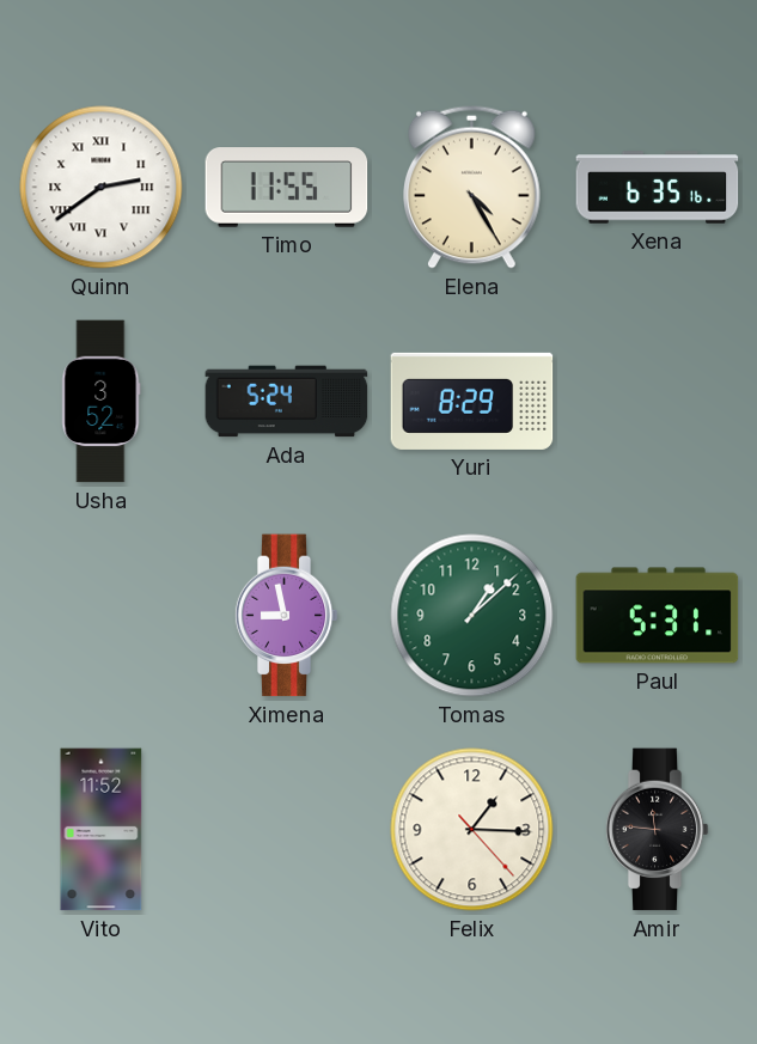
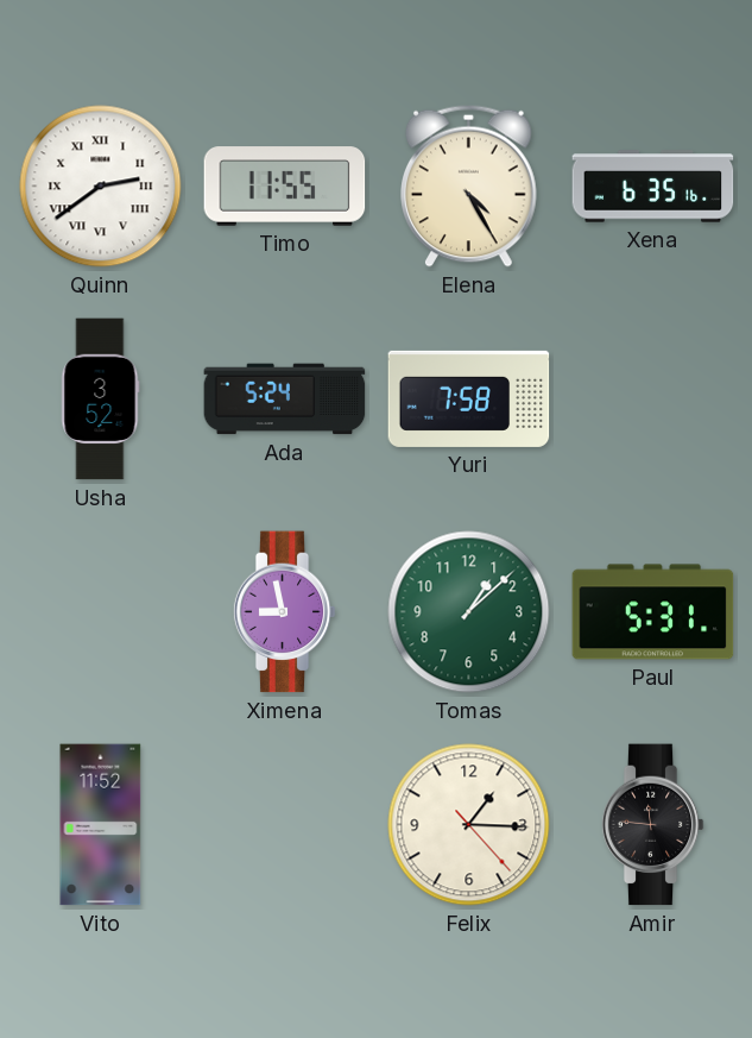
Yuri: 8:29 -> 7:58
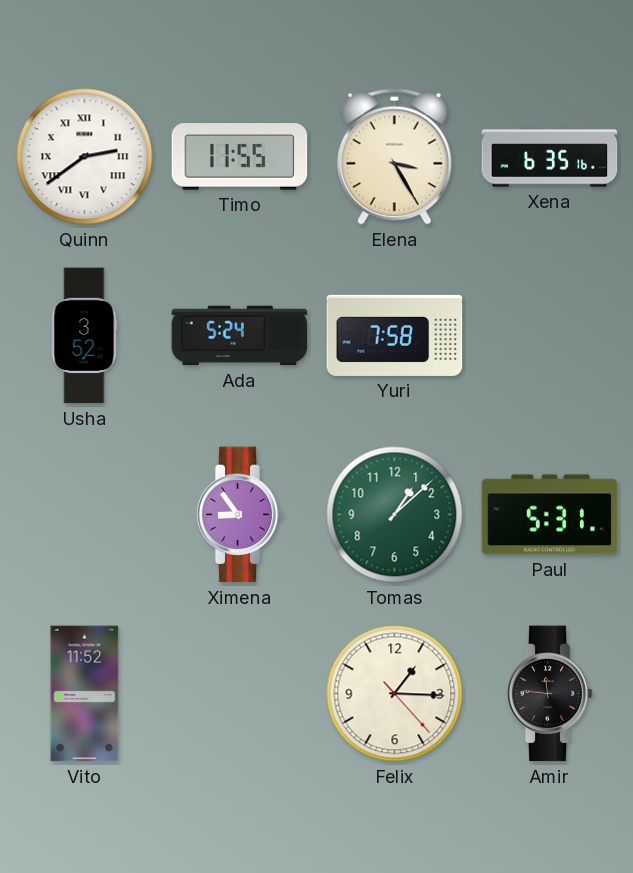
Elena: 4:25 -> 3:25
Ximena: 8:58 -> 8:54
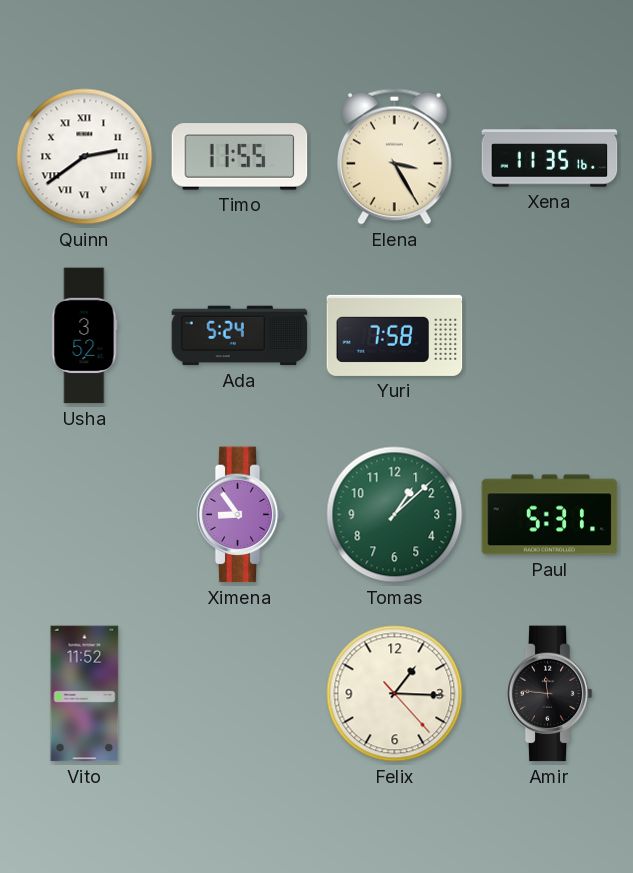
Xena: 6:35 -> 11:35
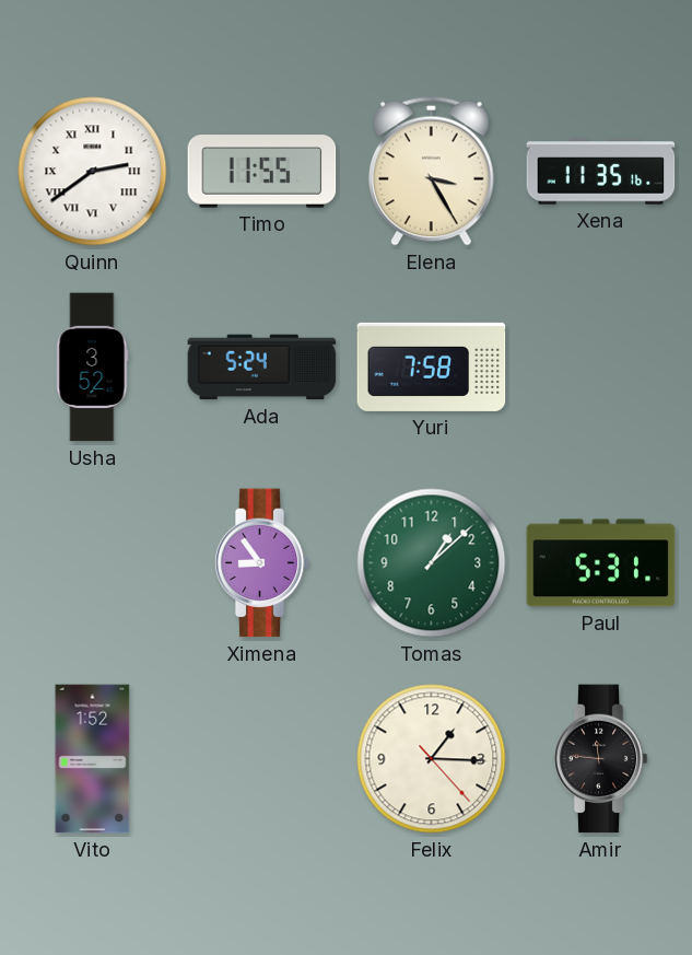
Vito: 11:52 -> 1:52
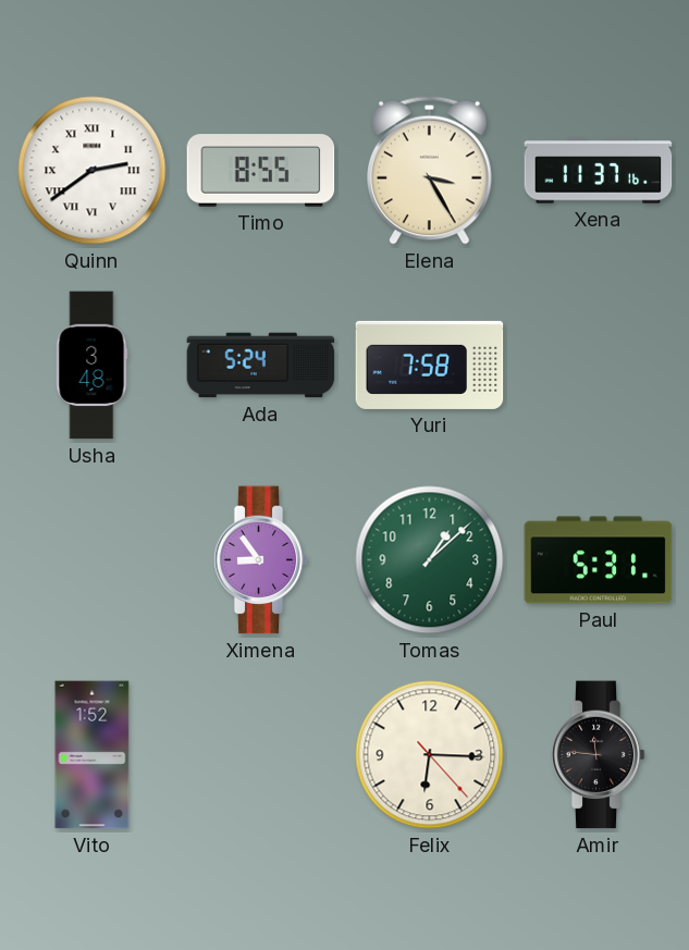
Timo: 11:55 -> 8:55
Xena: 11:35 -> 11:37
Usha: 3:52 -> 3:48
Felix: 1:15 -> 6:15
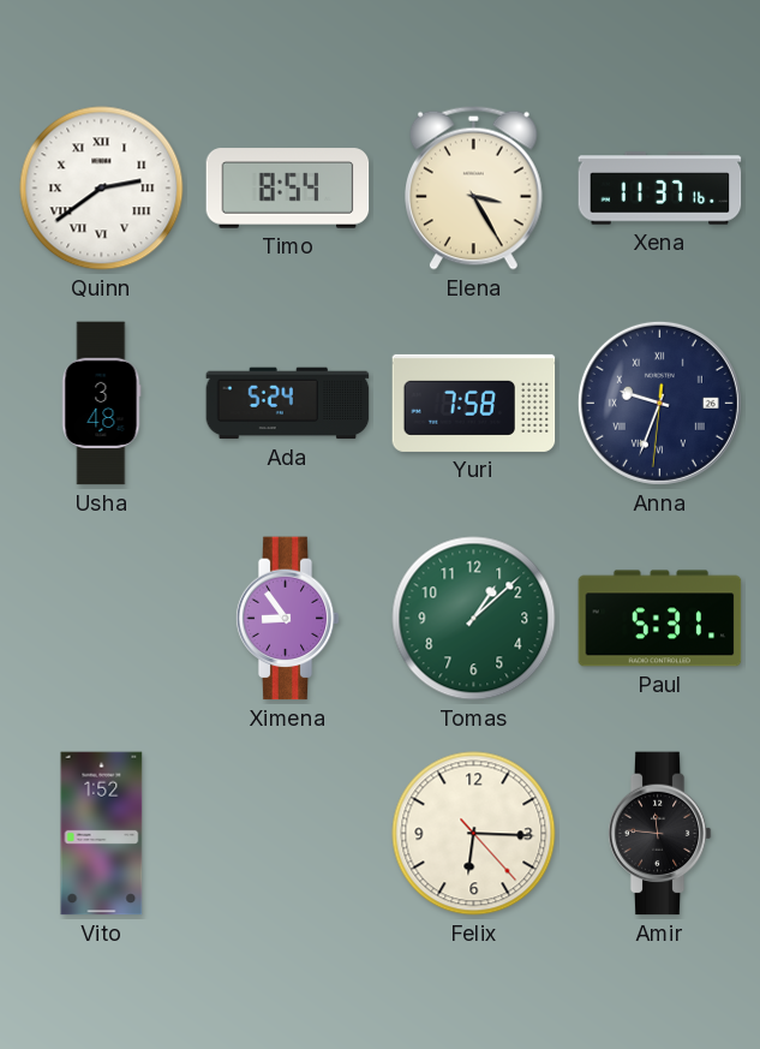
Timo: 8:55 -> 8:54
Anna: none -> 9:33
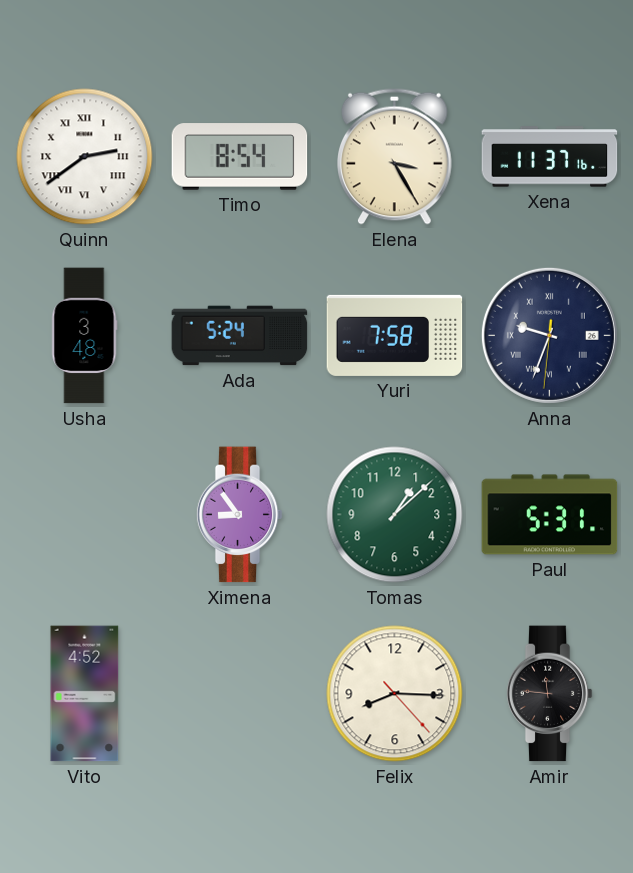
Vito: 1:52 -> 4:52
Felix: 6:15 -> 8:15
